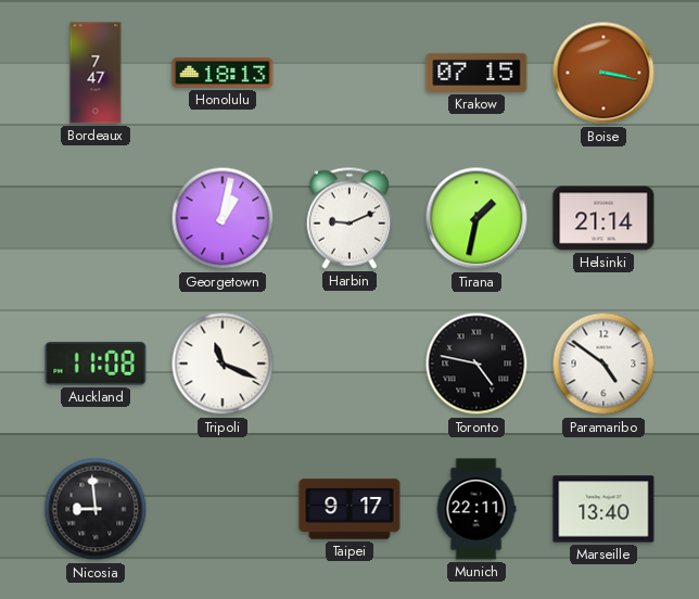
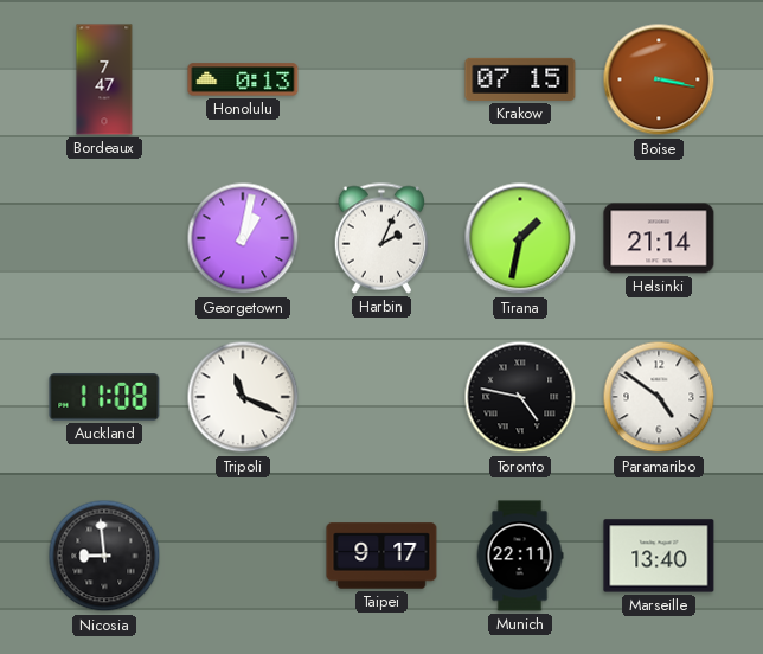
Honolulu: 18:13 -> 0:13
Harbin: 9:11 -> 2:04
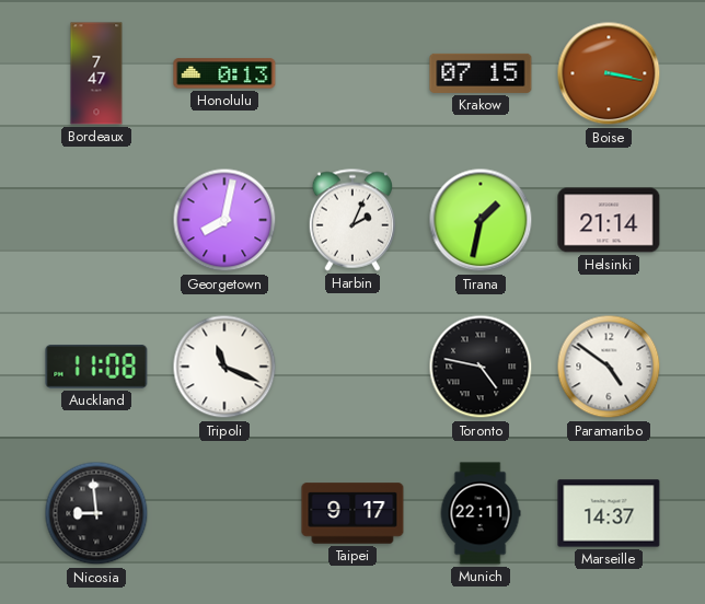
Georgetown: 1:02 -> 8:02
Marseille: 13:40 -> 14:37
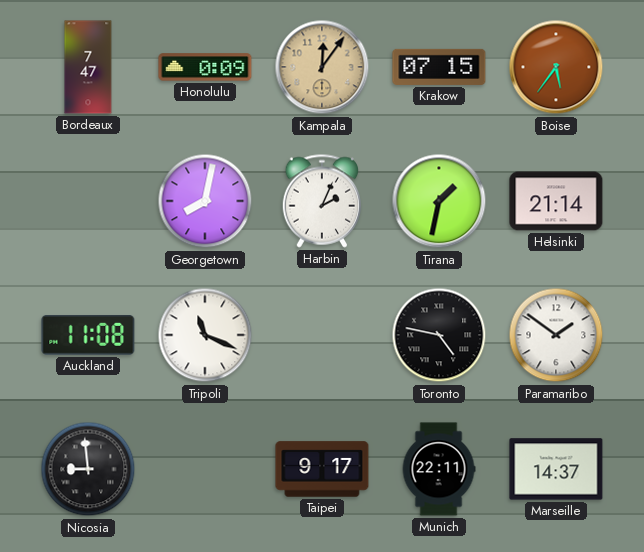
Honolulu: 0:13 -> 0:09
Kampala: none -> 12:06
Boise: 3:17 -> 5:36
Paramaribo: 4:51 -> 1:51
